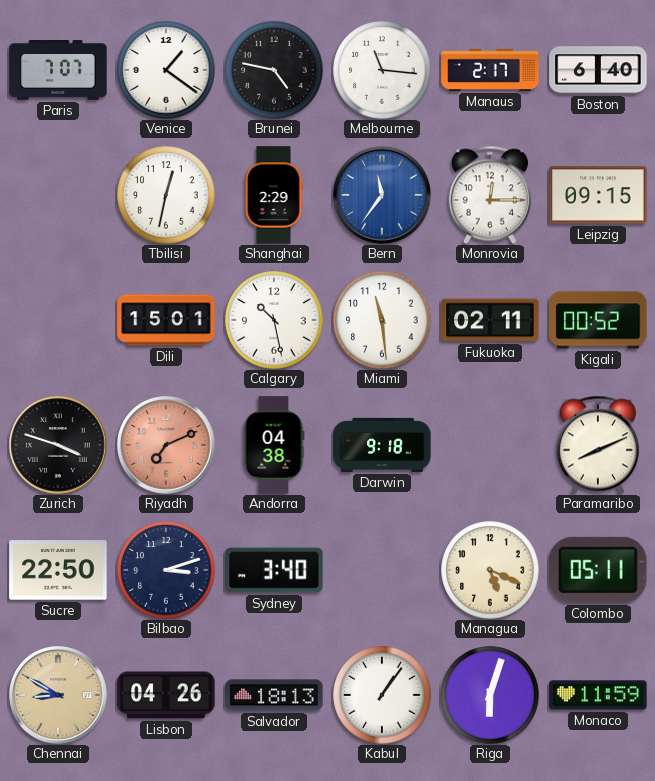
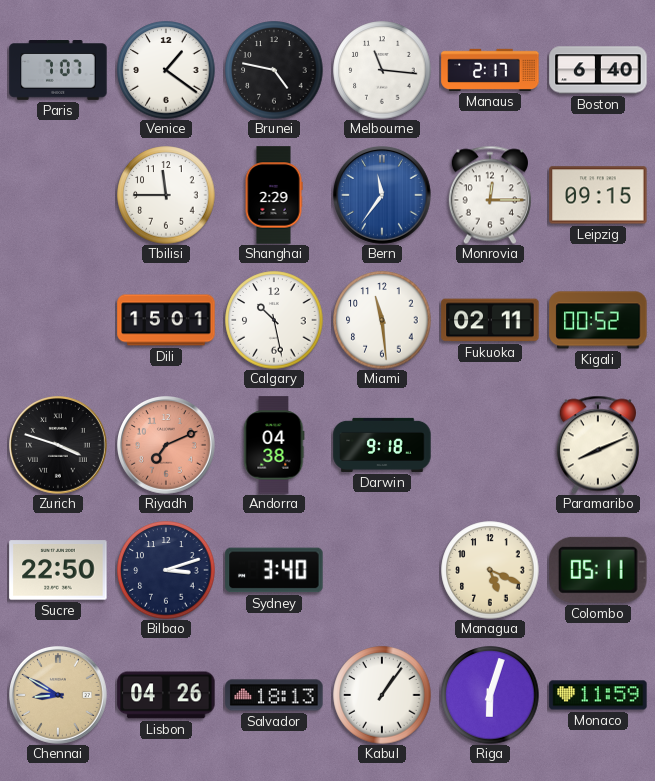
Tbilisi: 12:32 -> 11:45
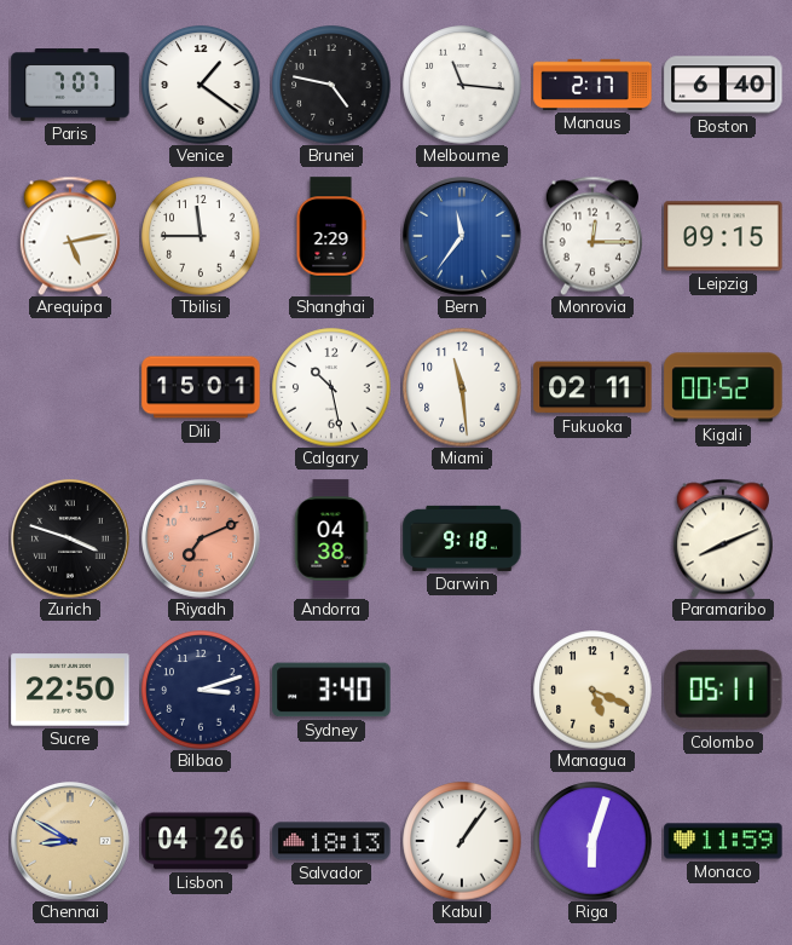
Arequipa: none -> 5:13
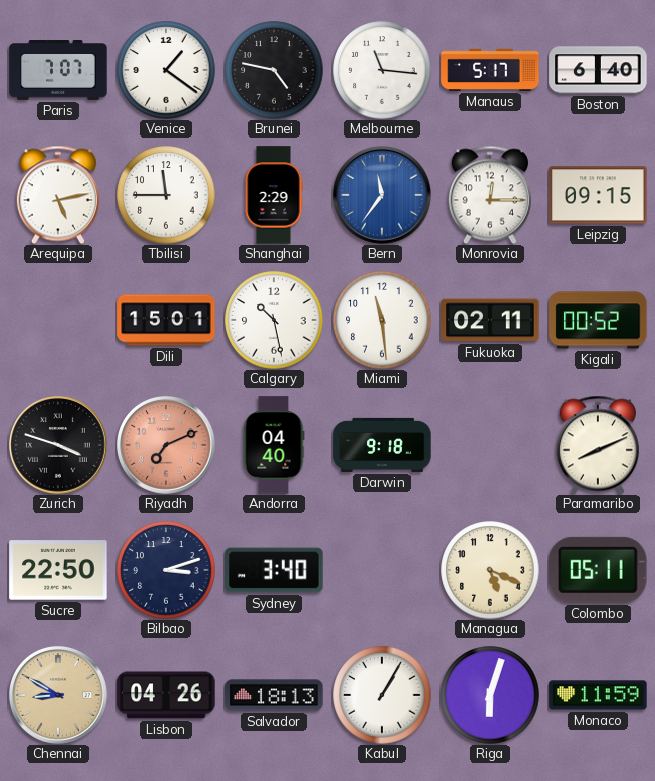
Manaus: 2:17 -> 5:17
Andorra: 04:38 -> 04:40
Kabul: 1:06 -> 1:05
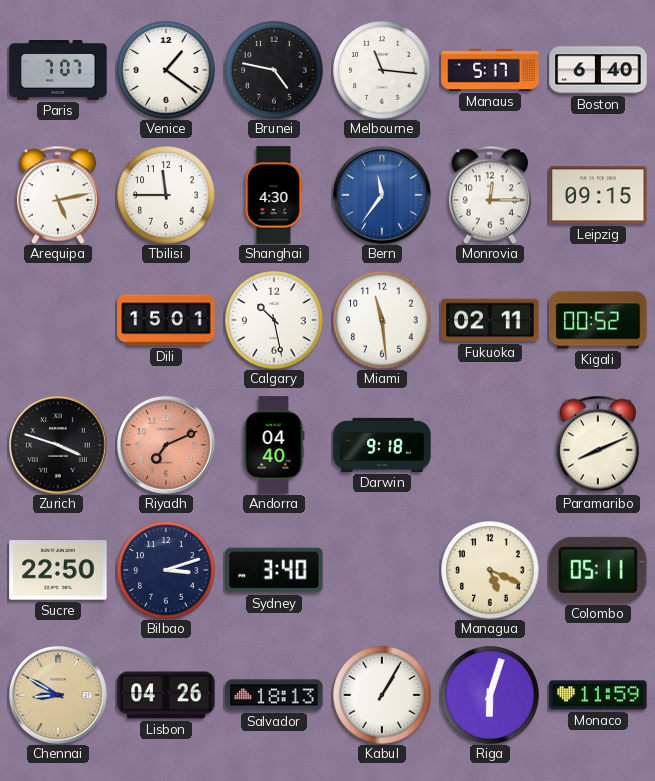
Shanghai: 2:29 -> 4:30
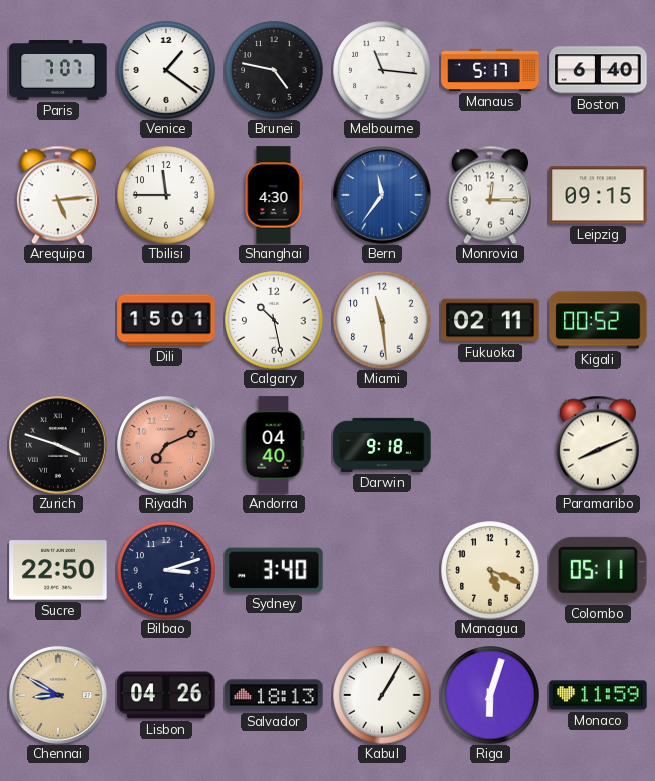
Arequipa: 5:13 -> 5:14
